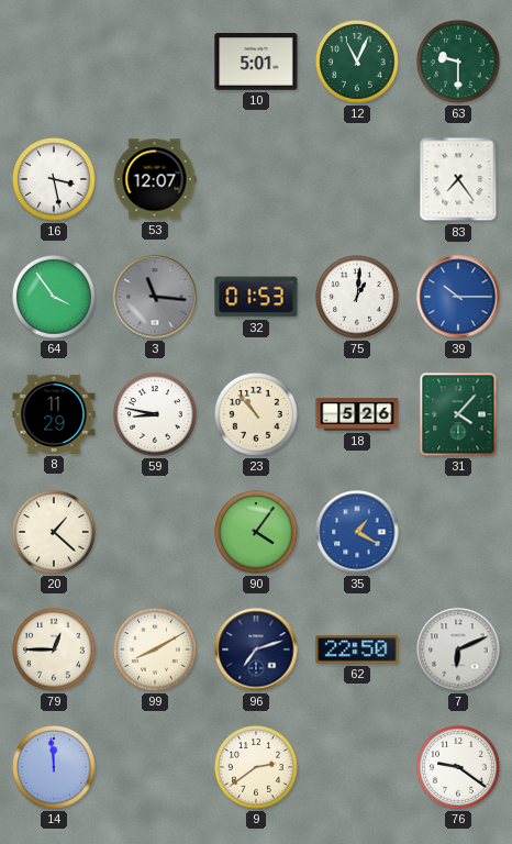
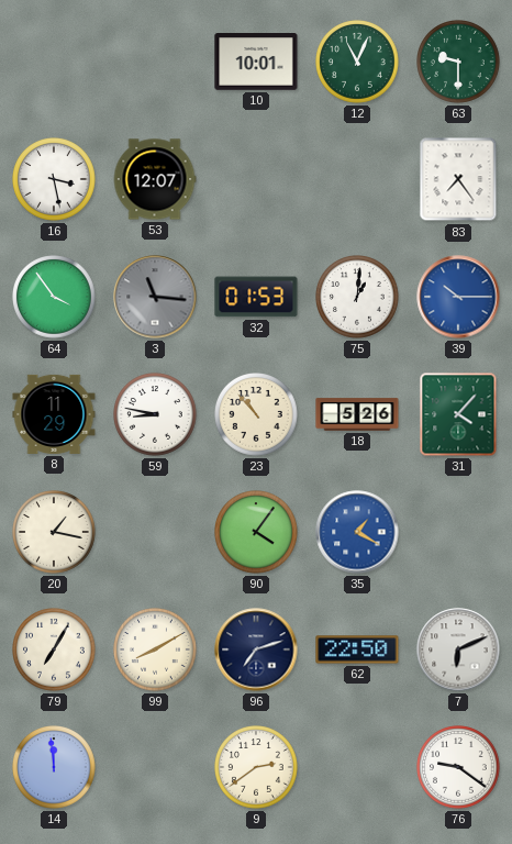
10: 5:01 -> 10:01
20: 1:22 -> 1:17
79: 12:45 -> 7:05
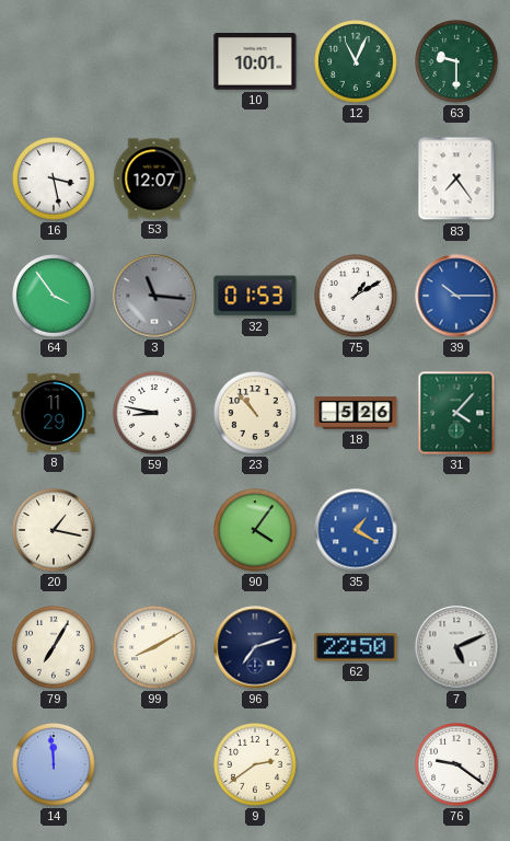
75: 1:01 -> 1:10
7: 6:11 -> 5:11
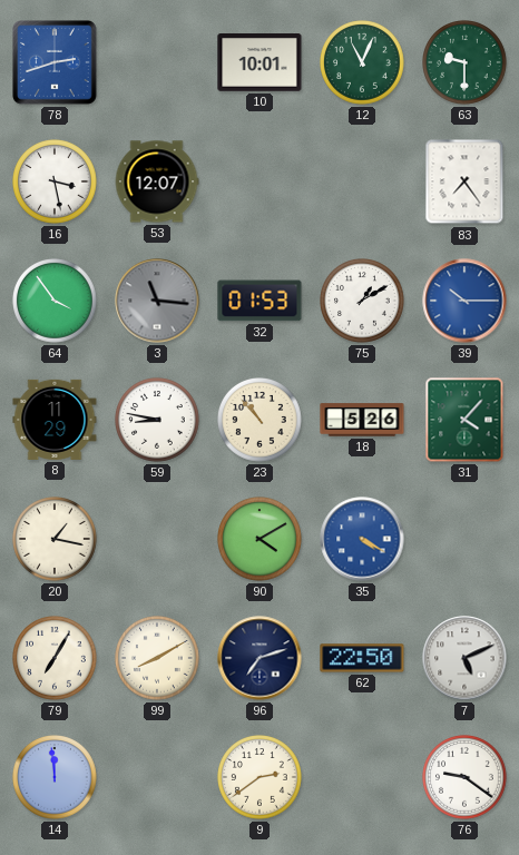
78: none -> 2:42
90: 4:06 -> 4:10
35: 1:20 -> 4:20
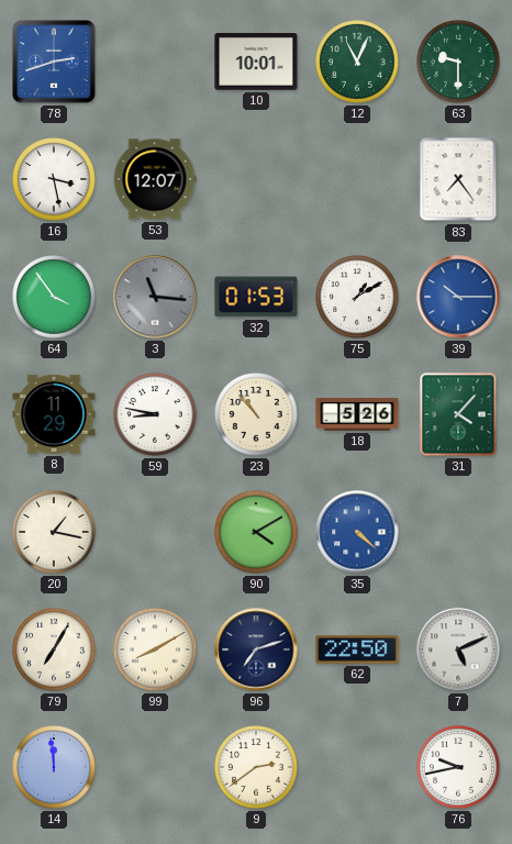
35: 4:20 -> 4:22
76: 9:21 -> 9:43
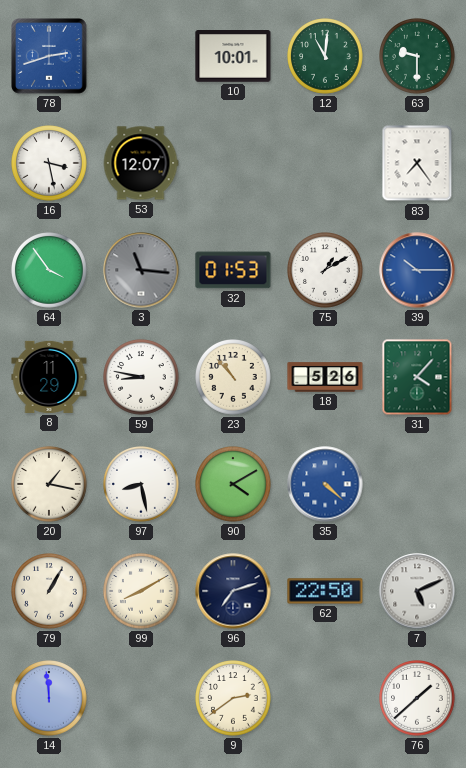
12: 11:04 -> 11:01
97: none -> 8:28
79: 7:05 -> 1:05
76: 9:43 -> 1:38
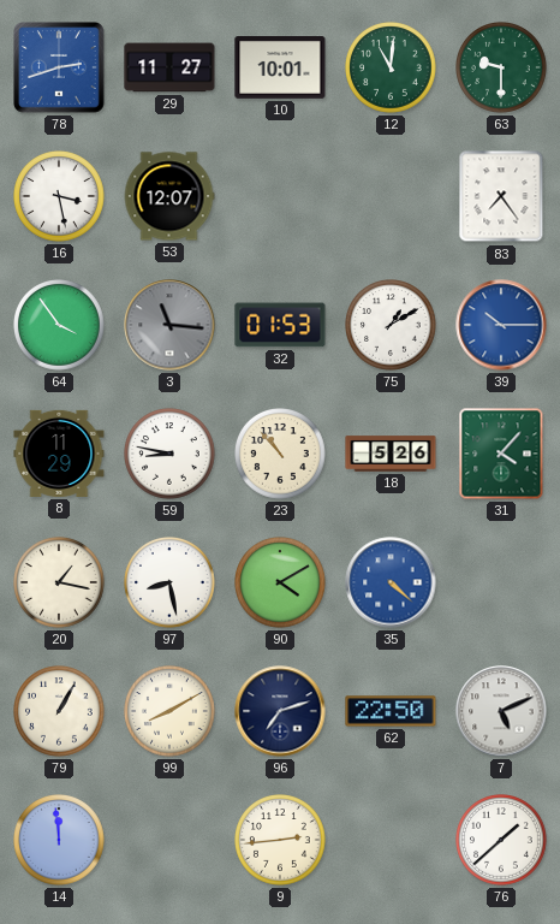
29: none -> 11:27
9: 2:39 -> 2:44
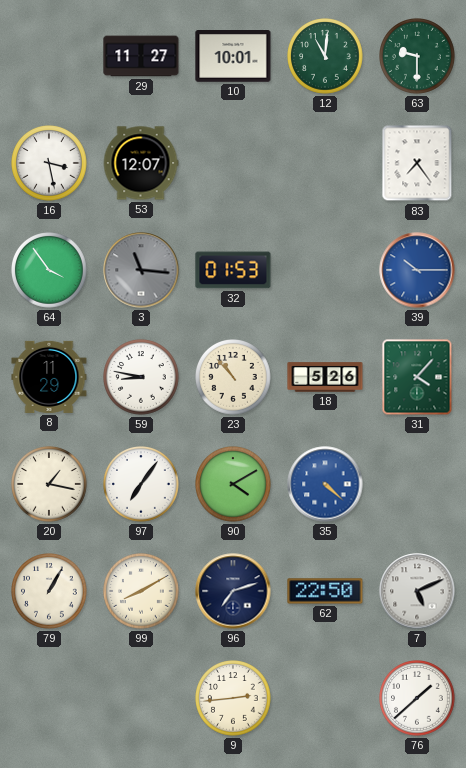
78: 2:42 -> none
75: 1:10 -> none
97: 8:28 -> 7:06
14: 11:59 -> none
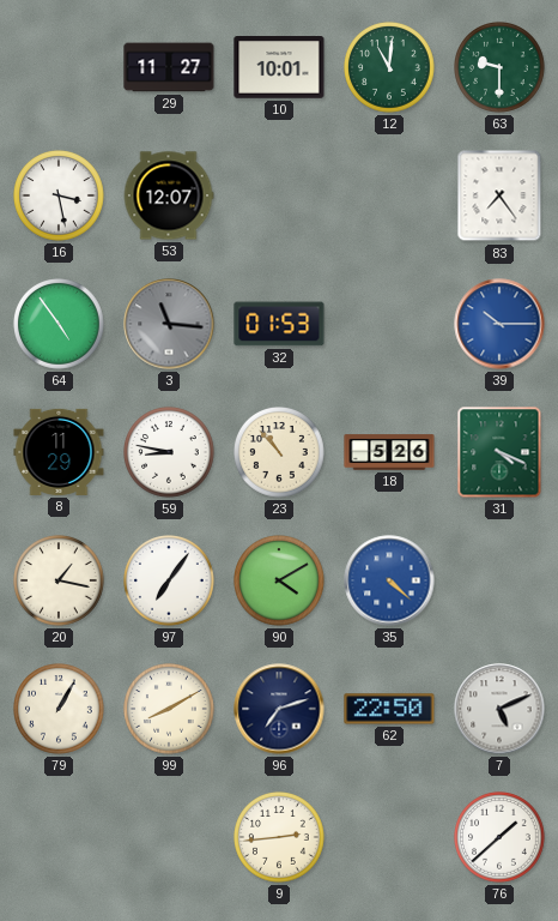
64: 3:54 -> 4:54
31: 4:07 -> 4:19
